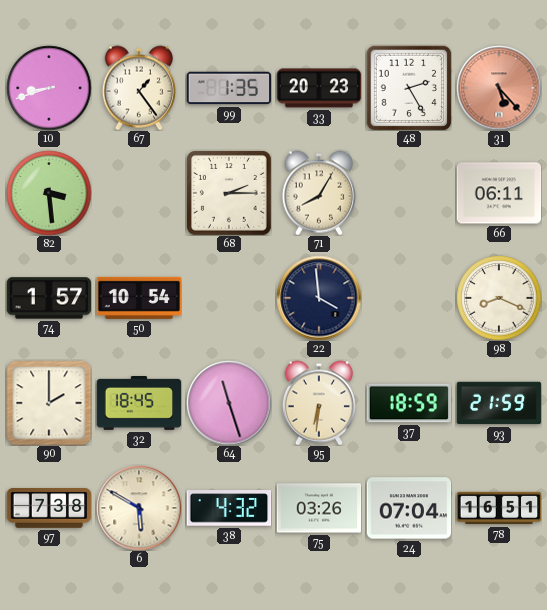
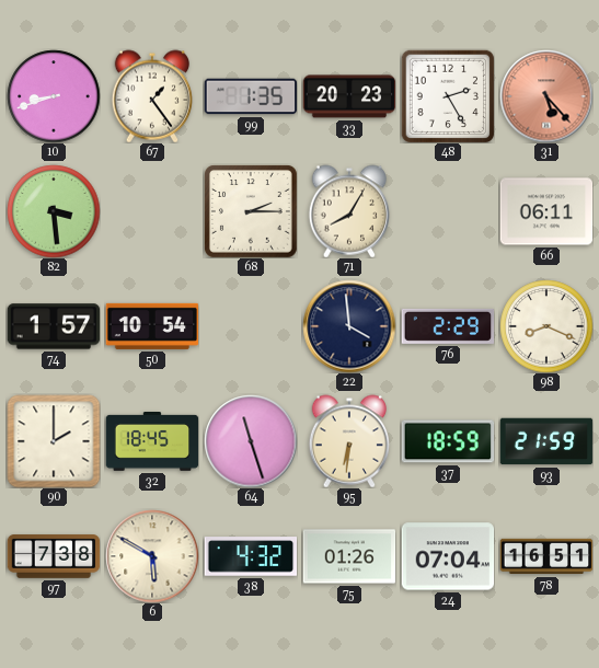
76: none -> 2:29
75: 03:26 -> 01:26
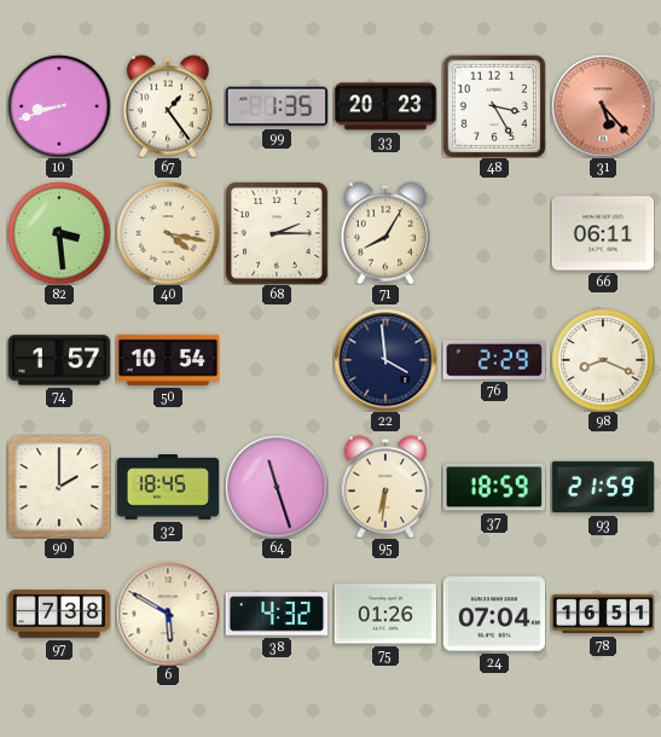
48: 2:25 -> 3:25
40: none -> 4:17
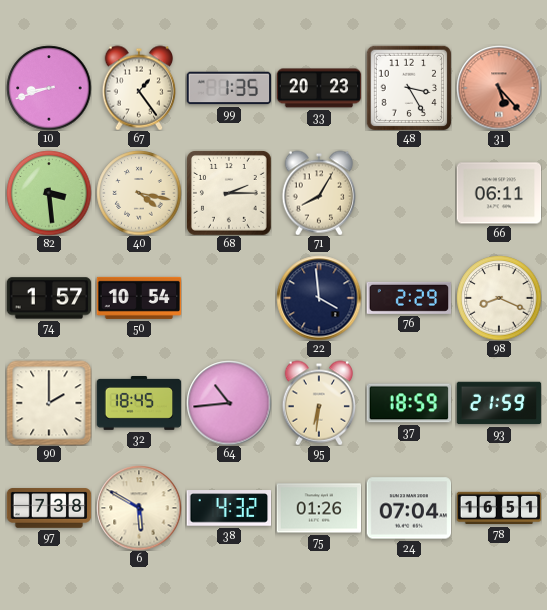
64: 11:27 -> 10:44
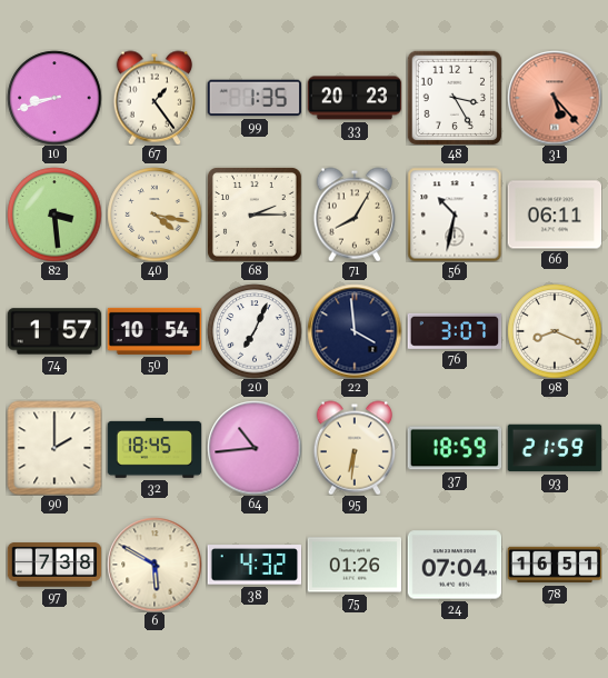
56: none -> 10:32
20: none -> 7:04
76: 2:29 -> 3:07
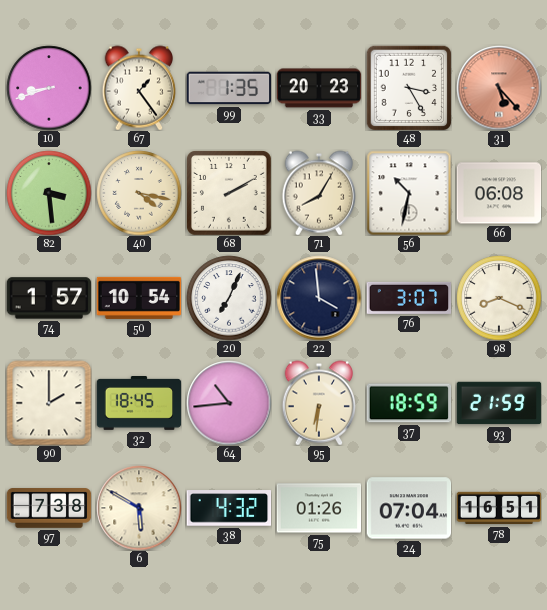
68: 2:15 -> 2:10
66: 06:11 -> 06:08
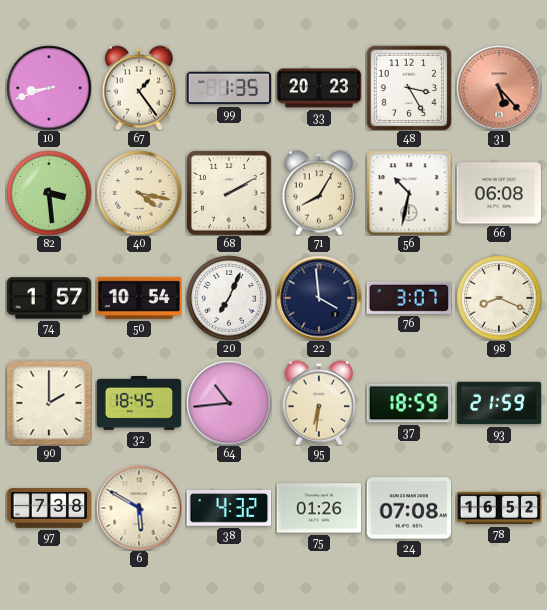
24: 07:04 -> 07:08
78: 16:51 -> 16:52
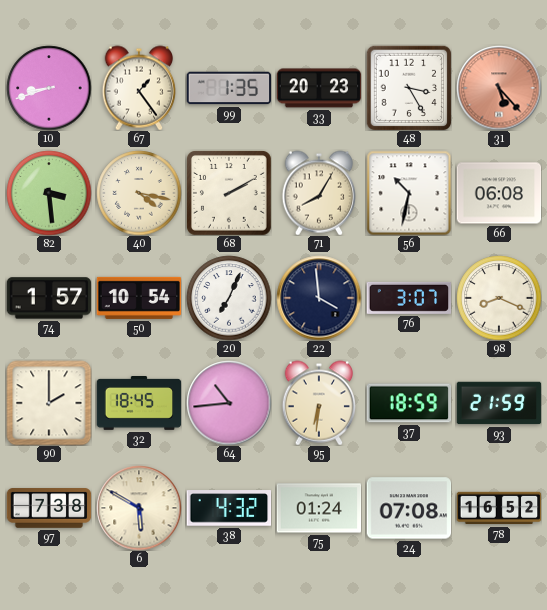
75: 01:26 -> 01:24
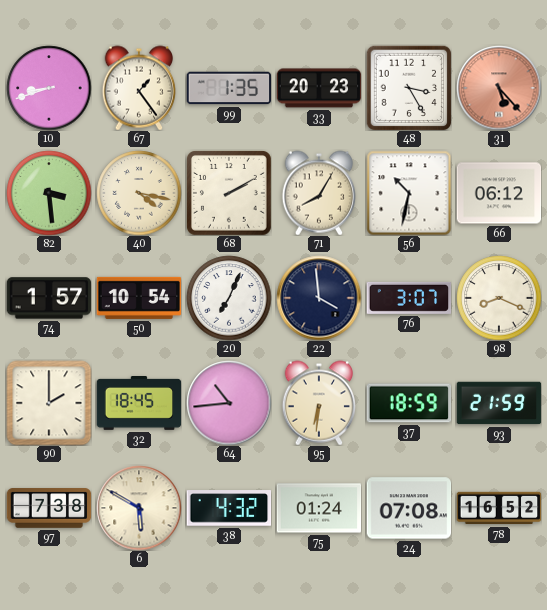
66: 06:08 -> 06:12
